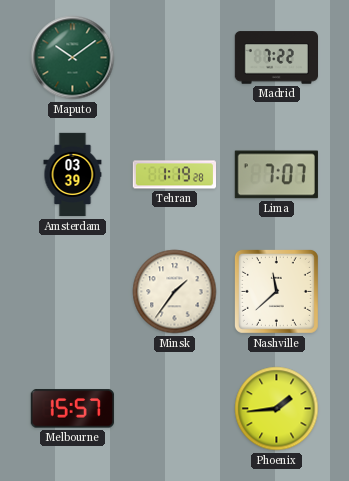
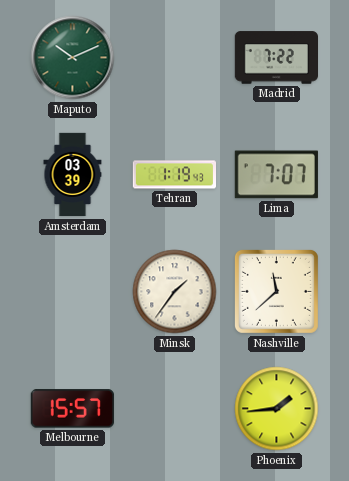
Maputo: 10:09 -> 10:11
Tehran: 1:19:28 -> 1:19:43
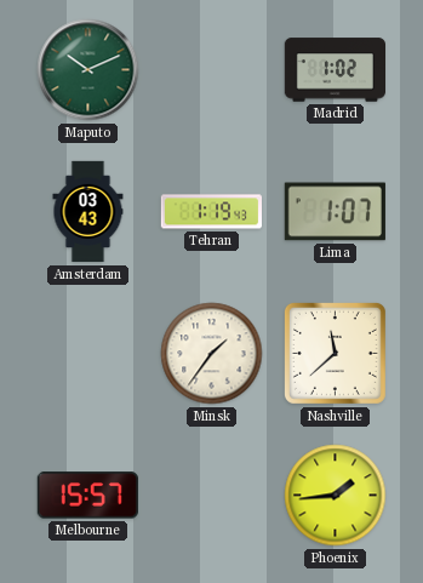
Madrid: 7:22 -> 1:02
Amsterdam: 03:39 -> 03:43
Lima: 7:07 -> 1:07
